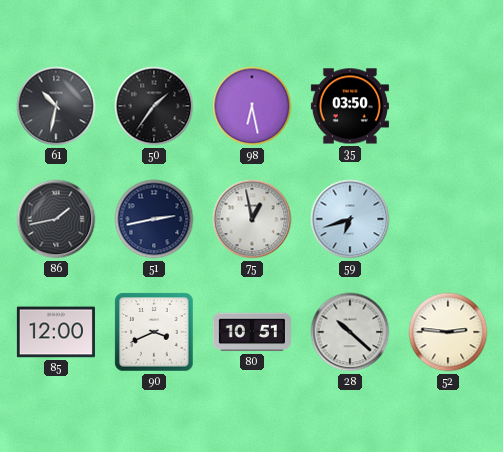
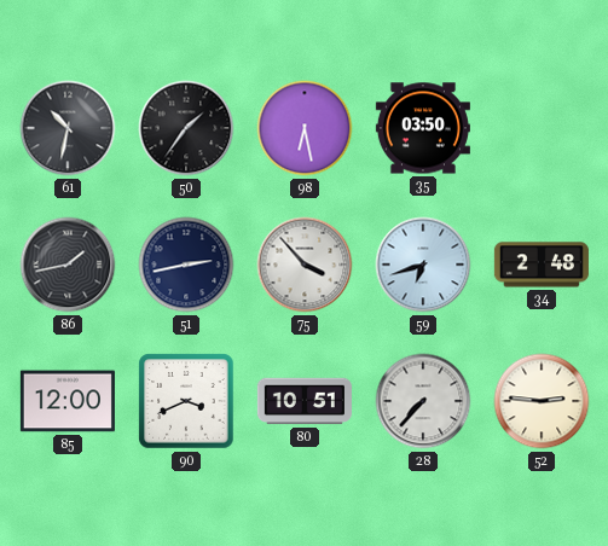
75: 12:58 -> 3:53
34: none -> 2:48
28: 10:22 -> 7:37
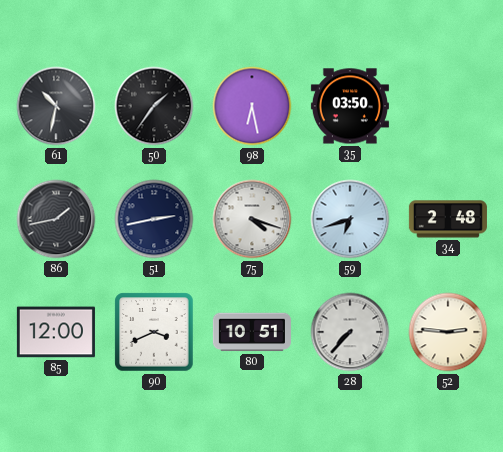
75: 3:53 -> 4:18
